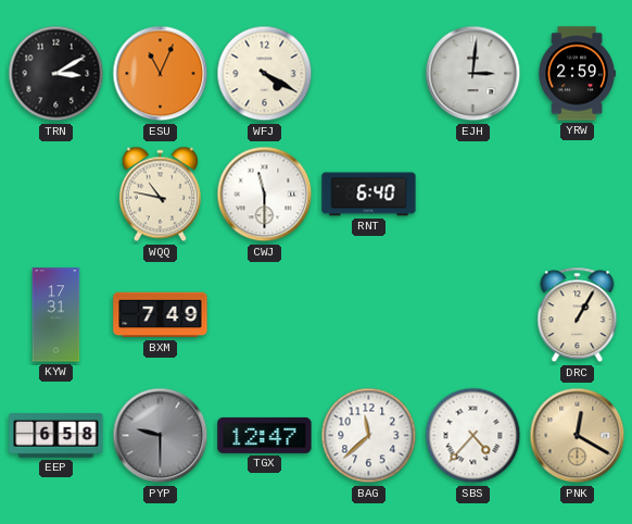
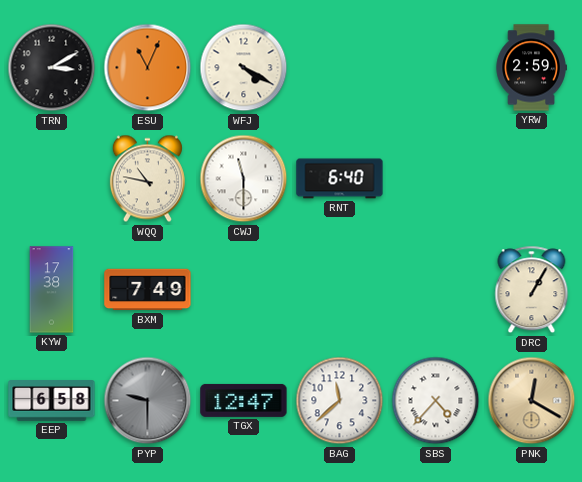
EJH: 3:01 -> none
KYW: 17:31 -> 17:38
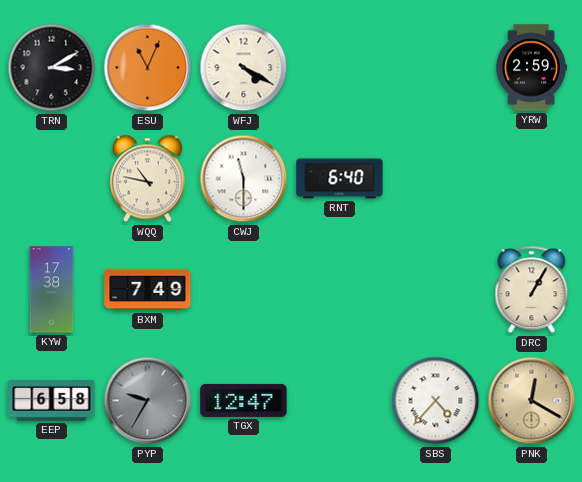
PYP: 9:30 -> 9:35
BAG: 11:38 -> none
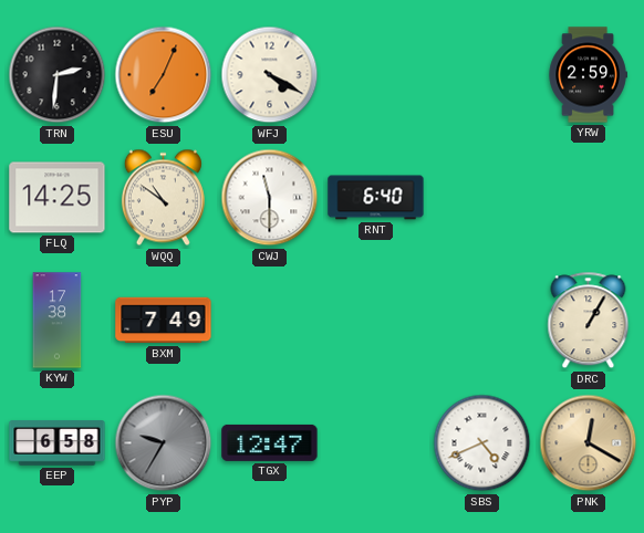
TRN: 3:10 -> 2:31
ESU: 11:04 -> 7:04
FLQ: none -> 14:25
WQQ: 10:47 -> 10:51
SBS: 4:37 -> 4:41
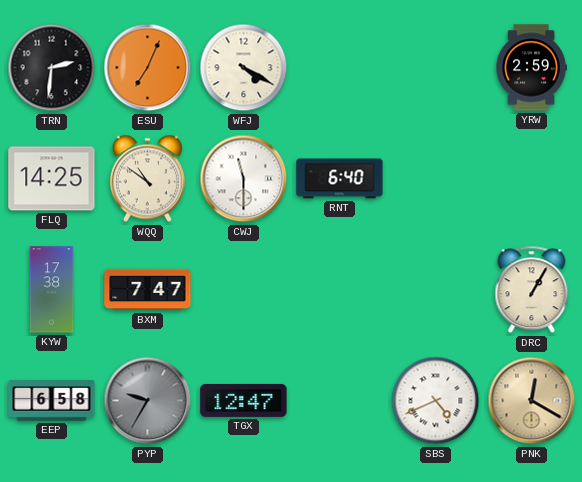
BXM: 7:49 -> 7:47
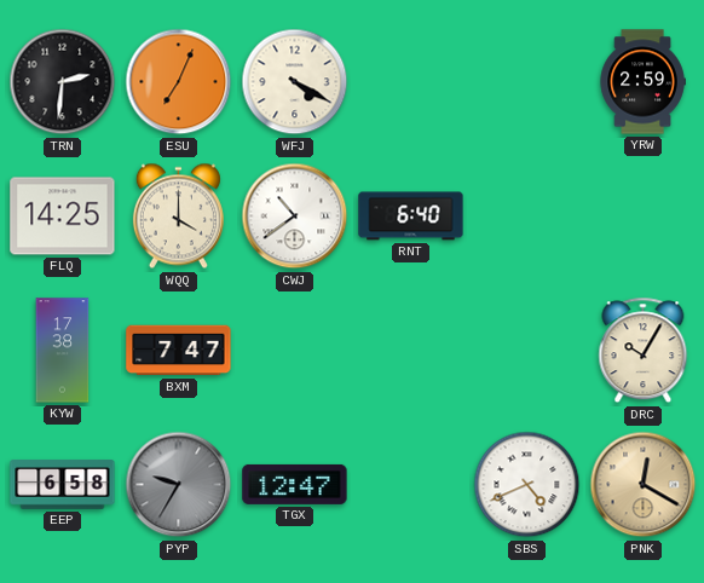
WQQ: 10:51 -> 4:00
CWJ: 11:30 -> 10:39
DRC: 1:05 -> 10:05
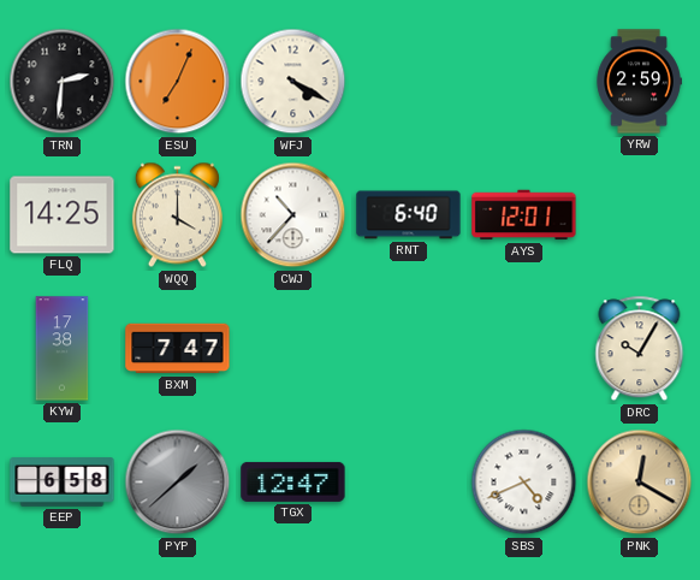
CWJ: 10:39 -> 10:37
AYS: none -> 12:01
PYP: 9:35 -> 1:38
